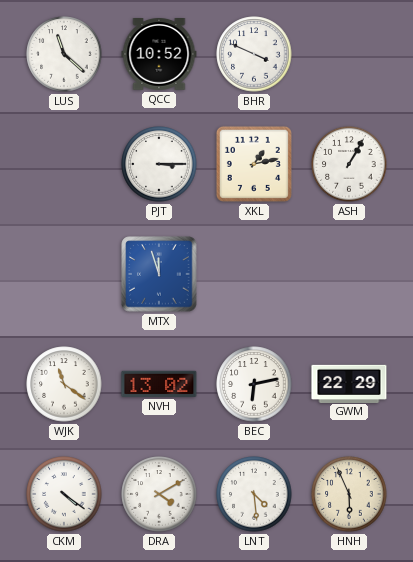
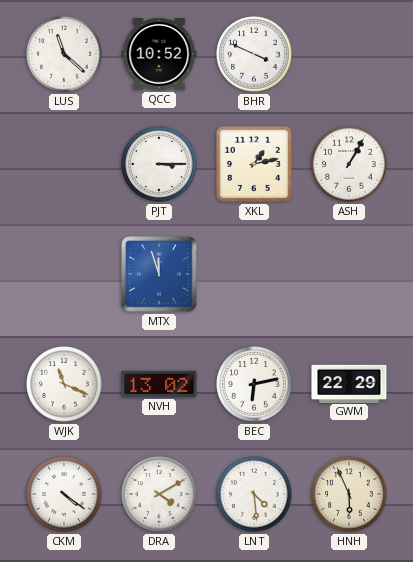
WJK: 11:21 -> 11:19
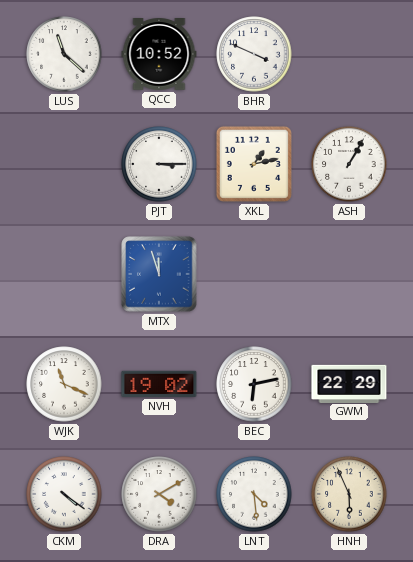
NVH: 13:02 -> 19:02
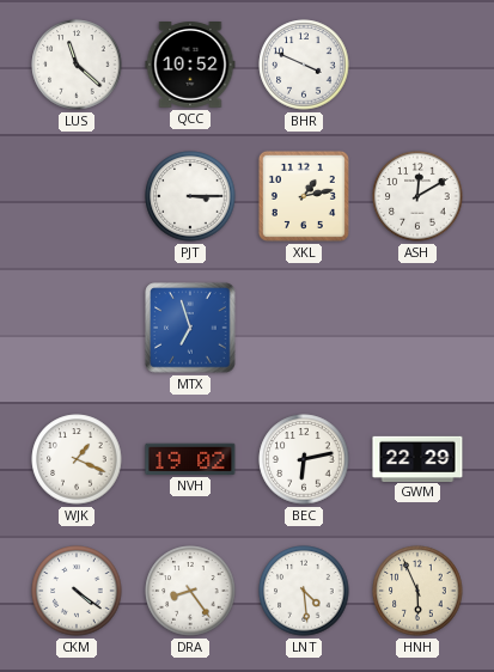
ASH: 1:05 -> 12:10
MTX: 11:57 -> 6:57
WJK: 11:19 -> 1:19
DRA: 4:10 -> 8:24
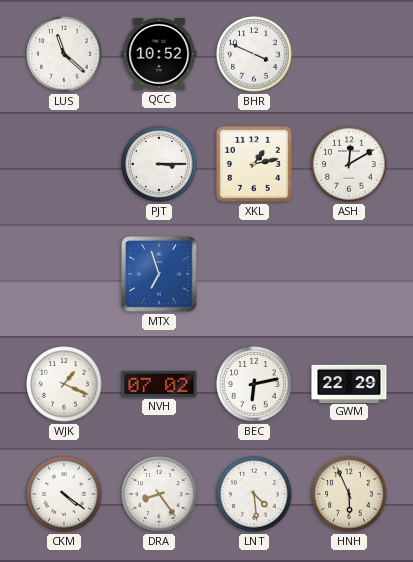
NVH: 19:02 -> 07:02
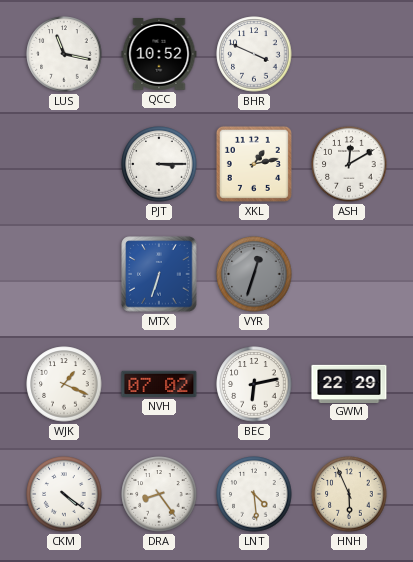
LUS: 11:22 -> 11:17
MTX: 6:57 -> 6:33
VYR: none -> 12:33
